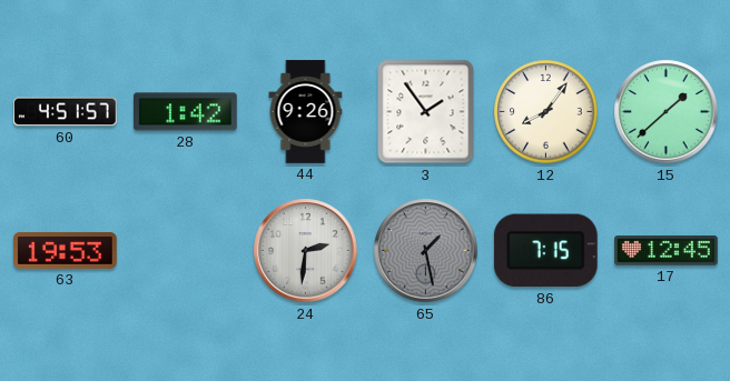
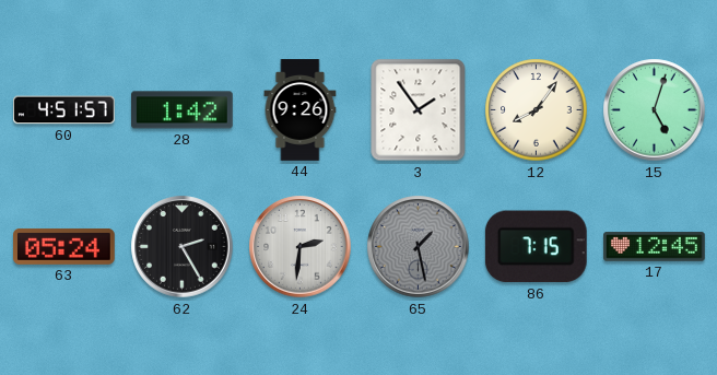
15: 1:38 -> 5:03
63: 19:53 -> 05:24
62: none -> 2:25
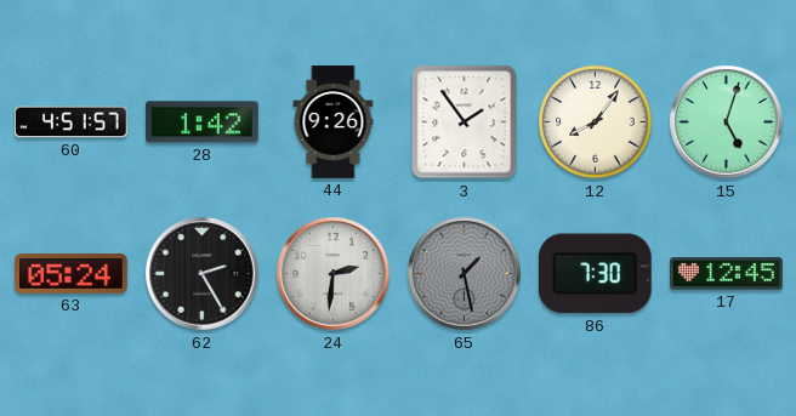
86: 7:15 -> 7:30
